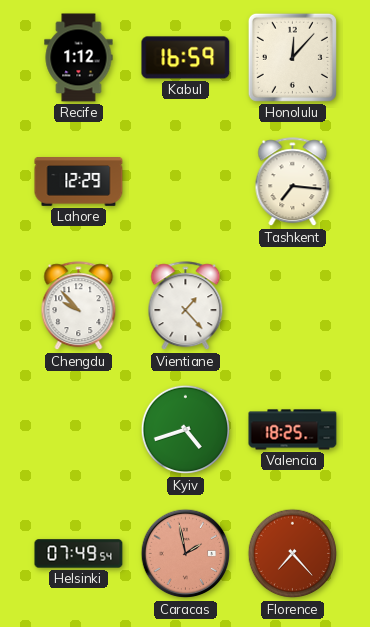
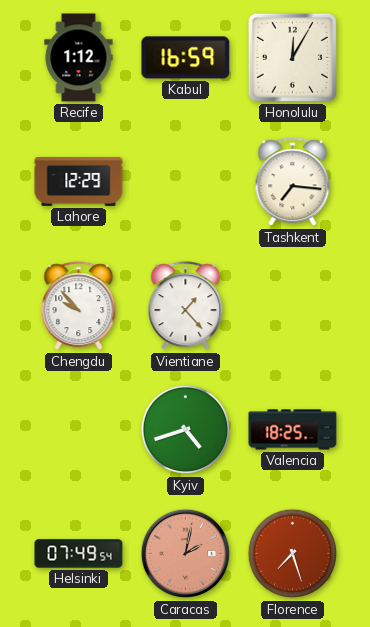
Honolulu: 12:07 -> 12:05
Caracas: 1:58 -> 2:02
Florence: 7:23 -> 7:27
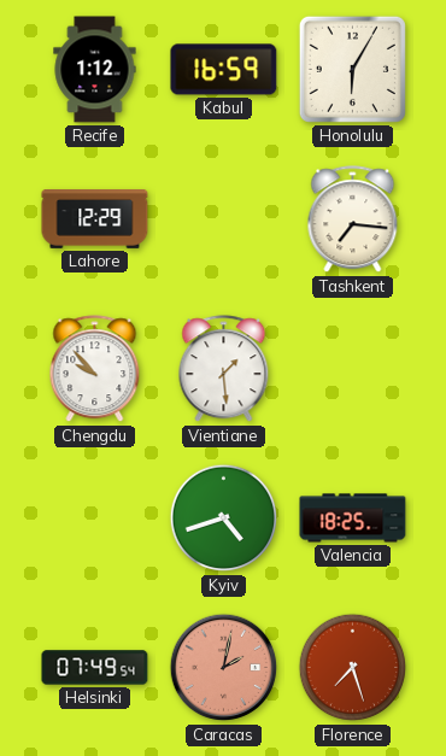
Honolulu: 12:05 -> 6:05
Vientiane: 1:23 -> 1:29
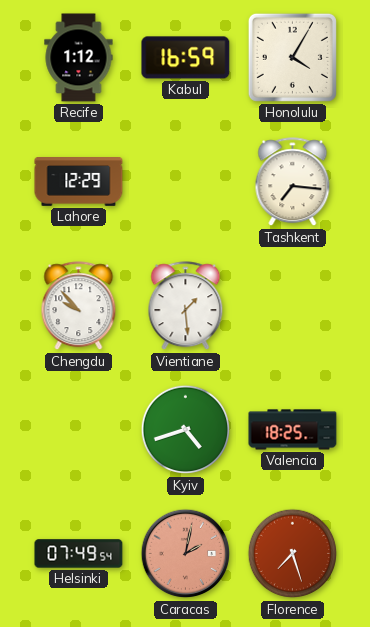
Honolulu: 6:05 -> 4:05
